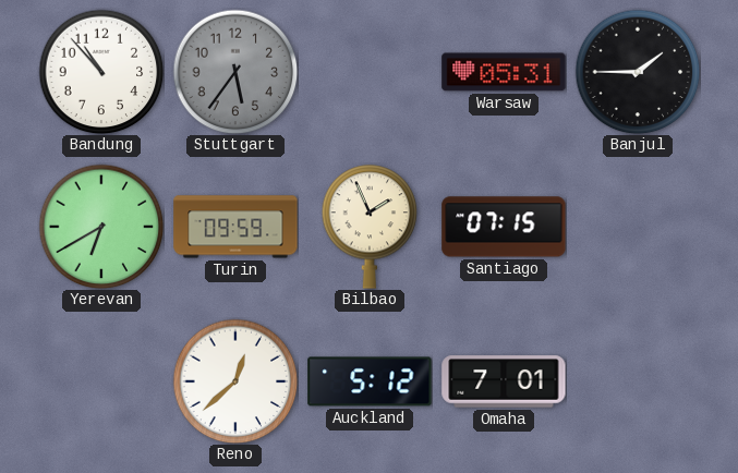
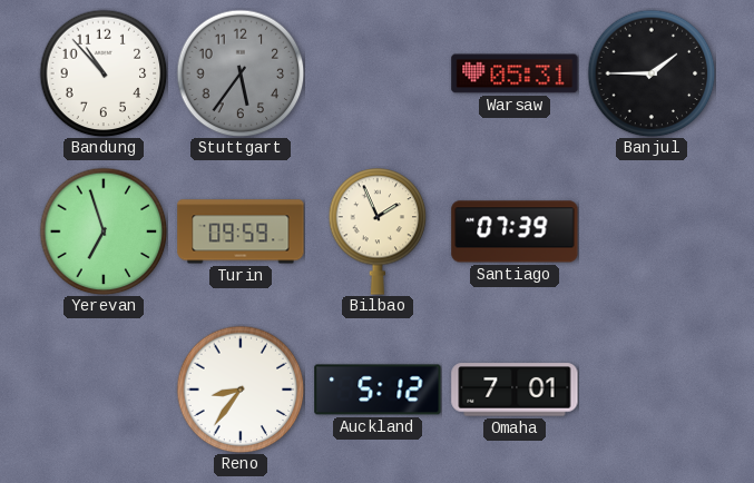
Yerevan: 6:40 -> 6:57
Santiago: 07:15 -> 07:39
Reno: 12:38 -> 8:36
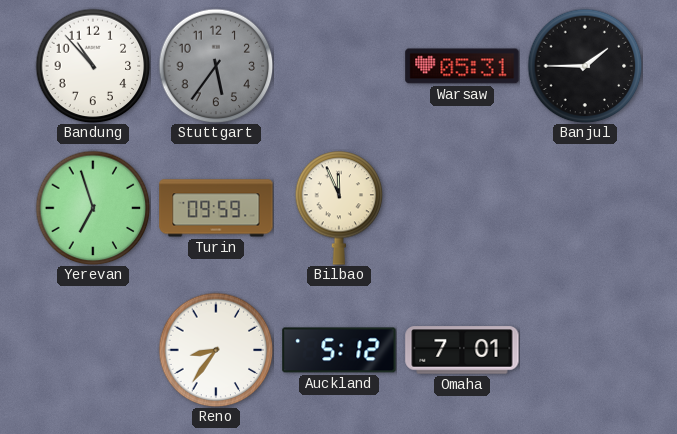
Bilbao: 1:56 -> 11:56
Santiago: 07:39 -> none
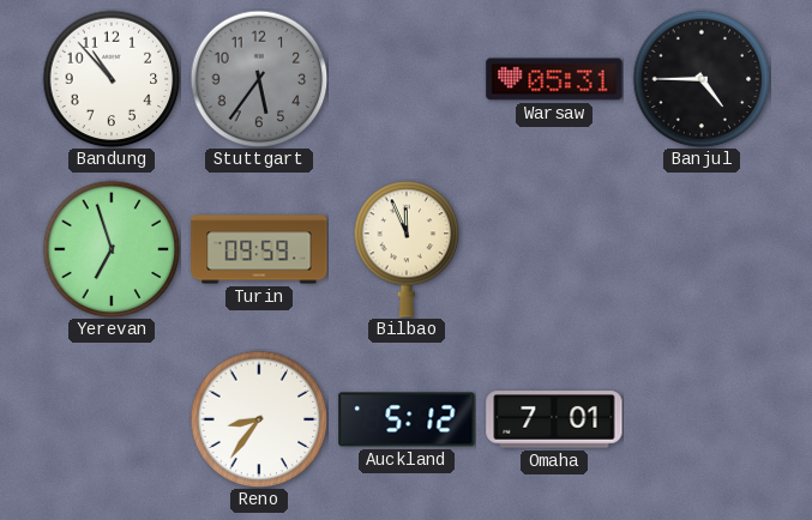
Banjul: 1:45 -> 4:45
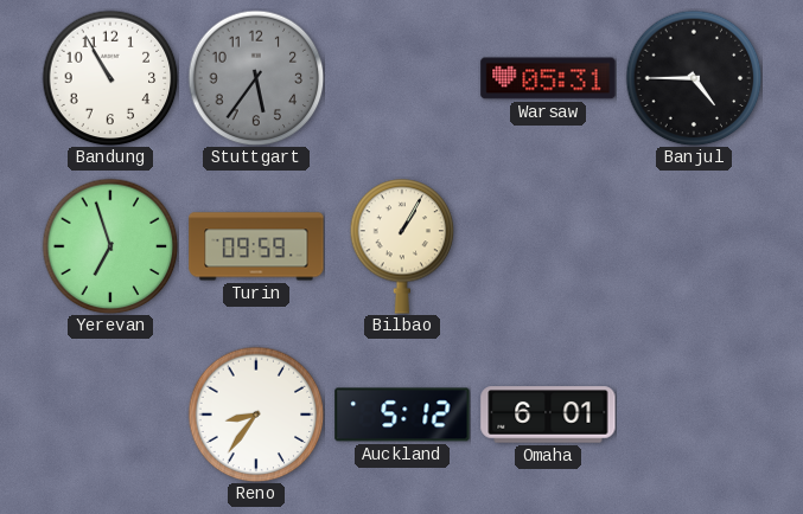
Bandung: 10:53 -> 10:55
Bilbao: 11:56 -> 1:05
Omaha: 7:01 -> 6:01
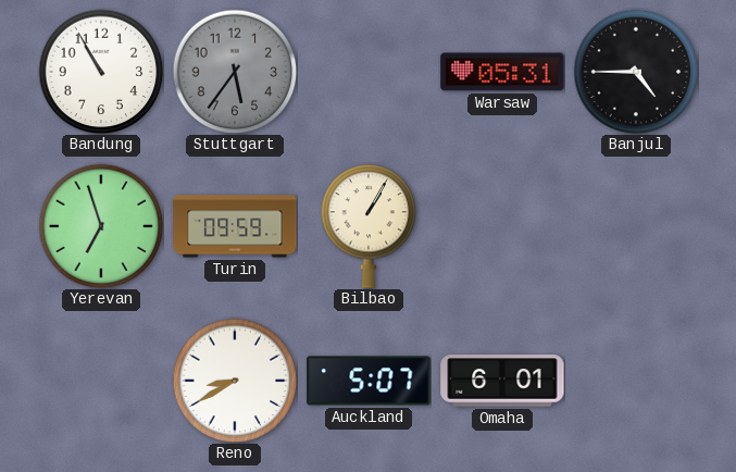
Reno: 8:36 -> 8:40
Auckland: 5:12 -> 5:07
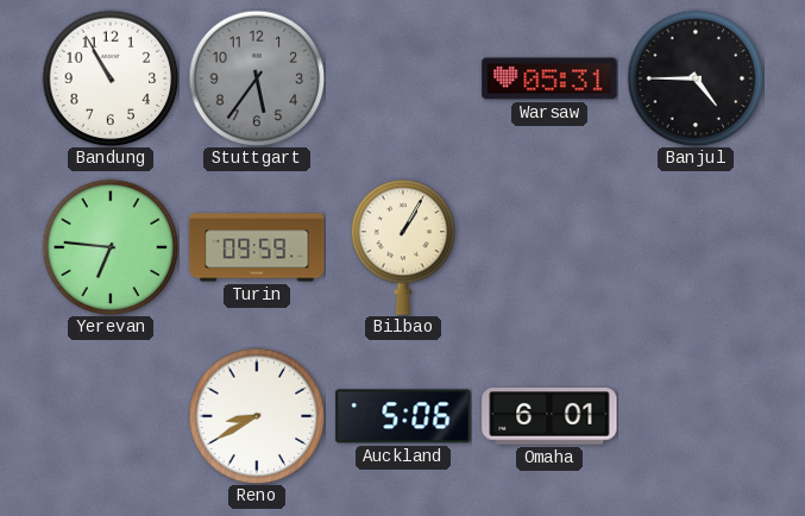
Yerevan: 6:57 -> 6:46
Auckland: 5:07 -> 5:06
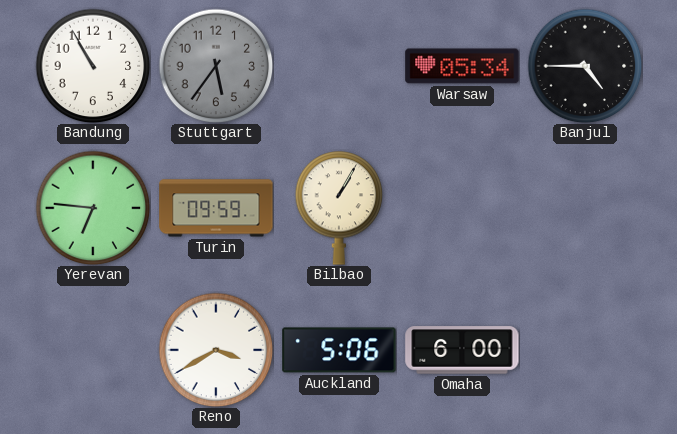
Warsaw: 05:31 -> 05:34
Reno: 8:40 -> 3:40
Omaha: 6:01 -> 6:00
